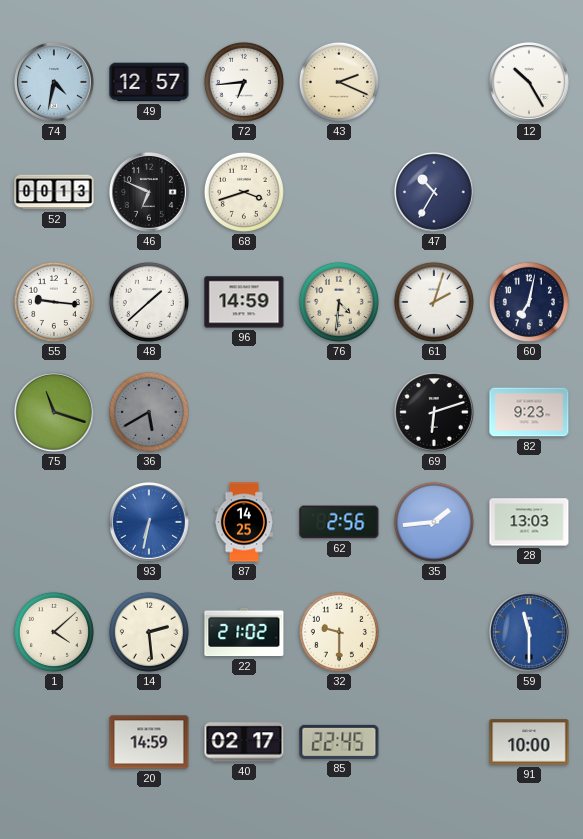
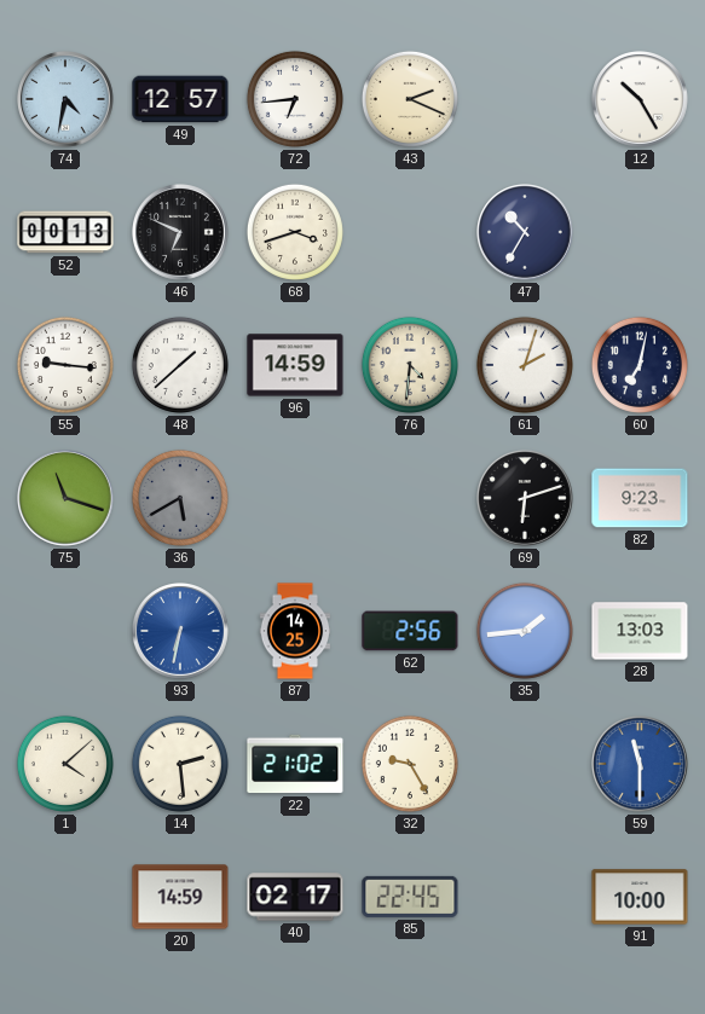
32: 9:30 -> 9:25
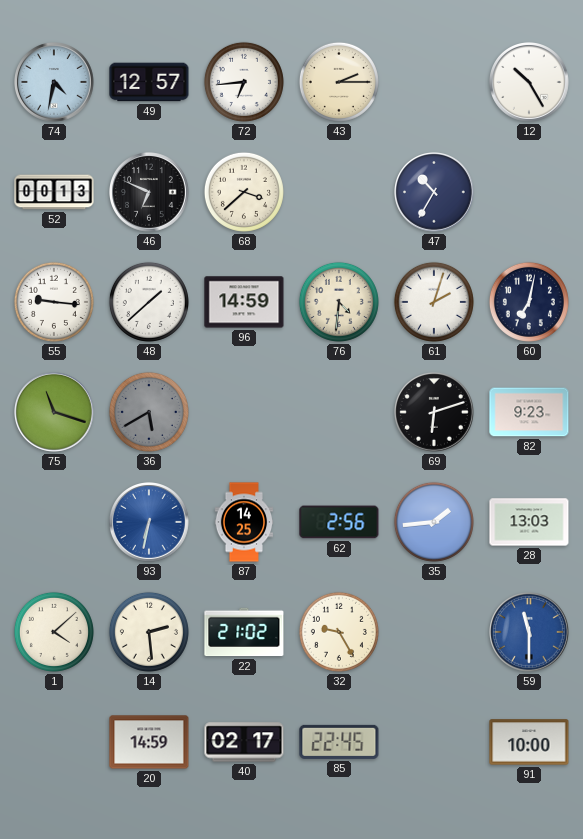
43: 2:19 -> 2:15
68: 3:42 -> 3:38
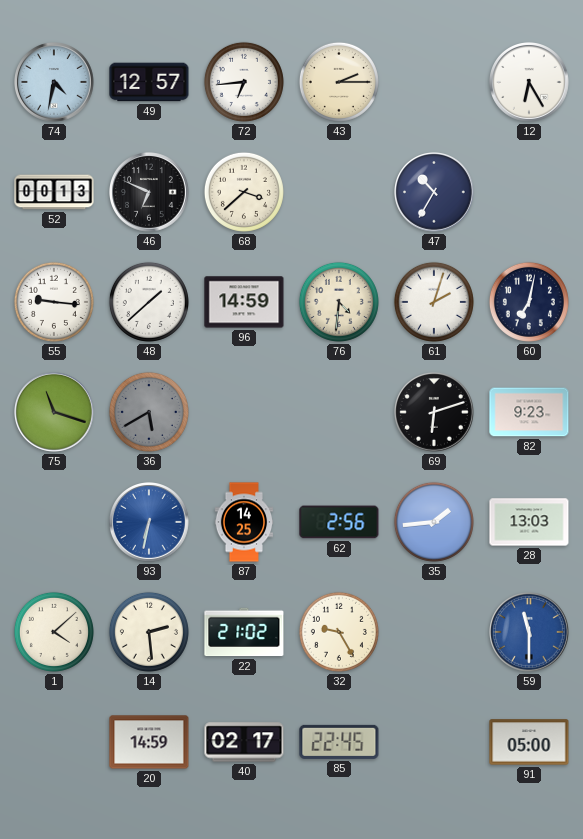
12: 10:25 -> 6:25
91: 10:00 -> 05:00
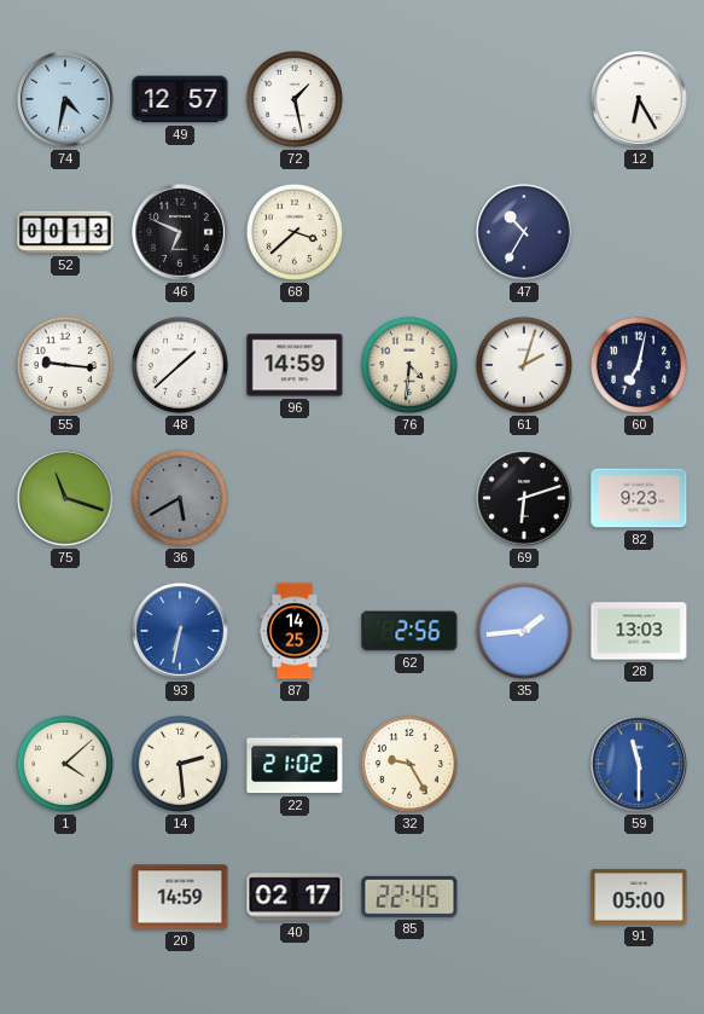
72: 6:44 -> 1:28
43: 2:15 -> none
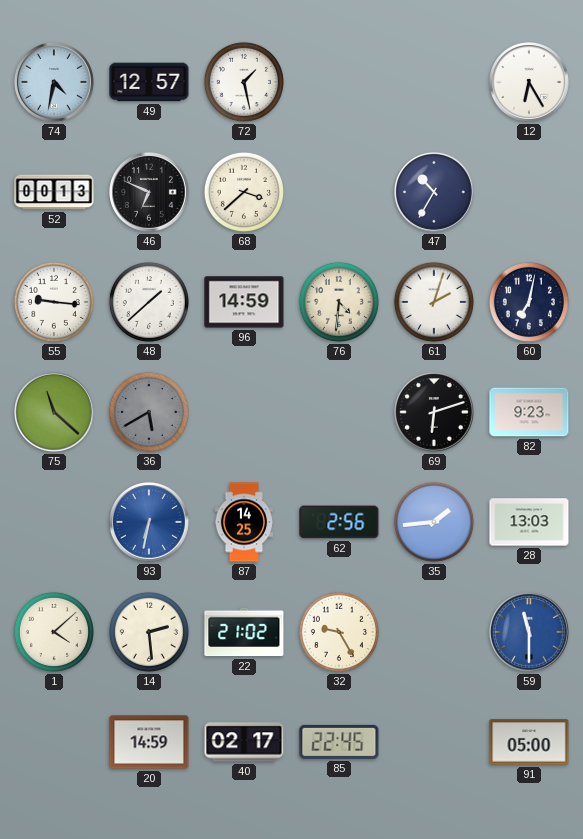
75: 11:18 -> 11:22
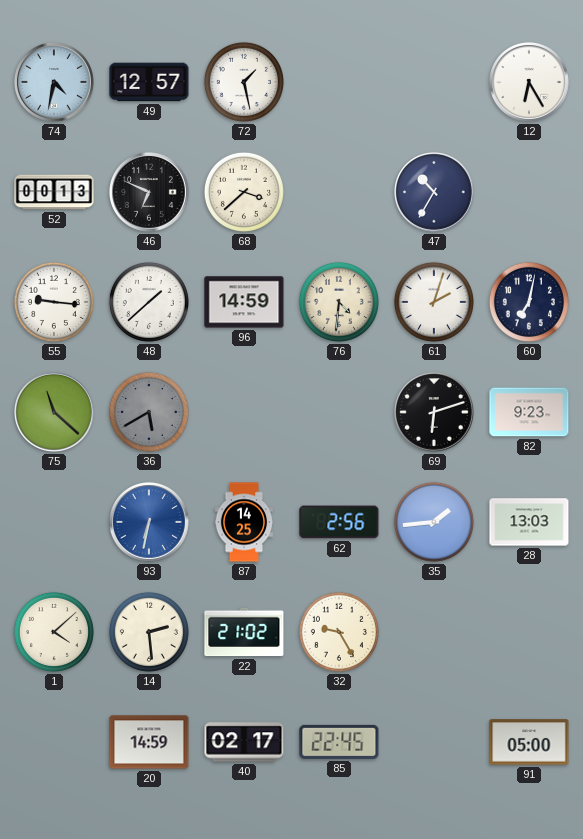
59: 11:30 -> none
